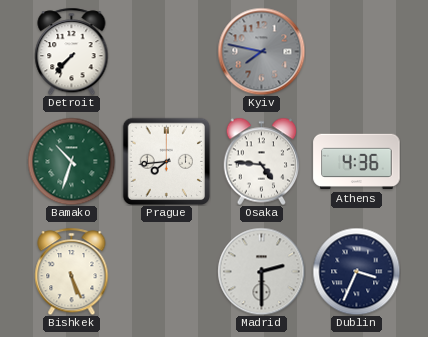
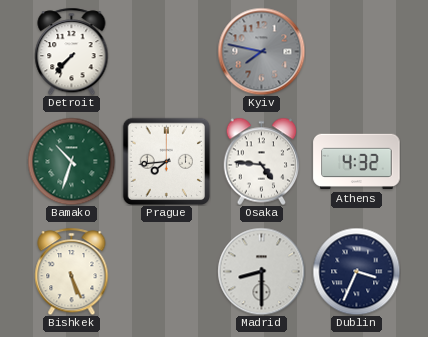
Athens: 4:36 -> 4:32
Madrid: 2:30 -> 8:30
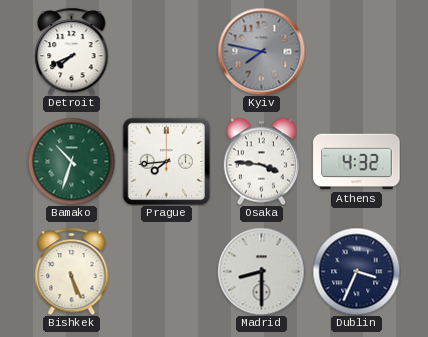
Detroit: 7:37 -> 7:41
Osaka: 4:46 -> 3:46
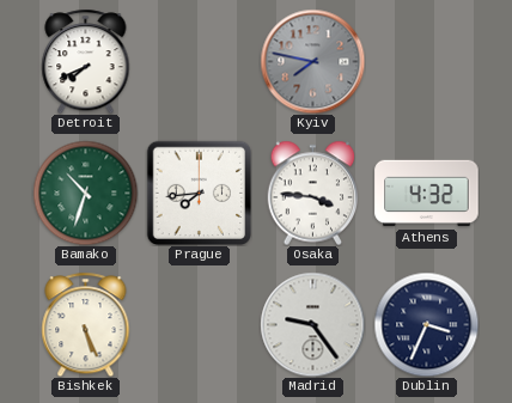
Madrid: 8:30 -> 9:24
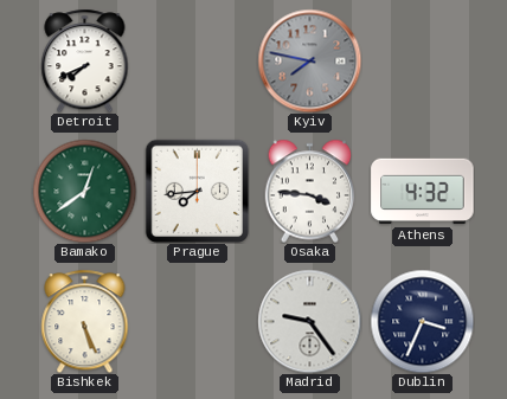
Bamako: 10:33 -> 12:39
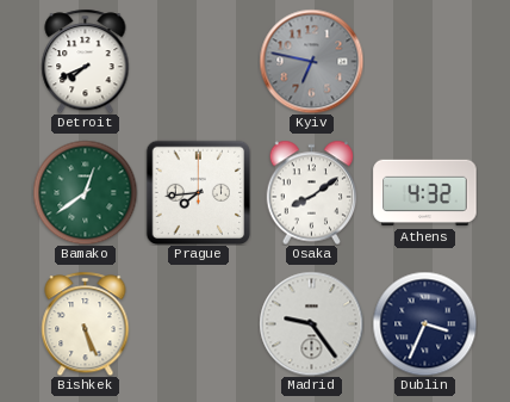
Kyiv: 7:47 -> 6:47
Osaka: 3:46 -> 8:09
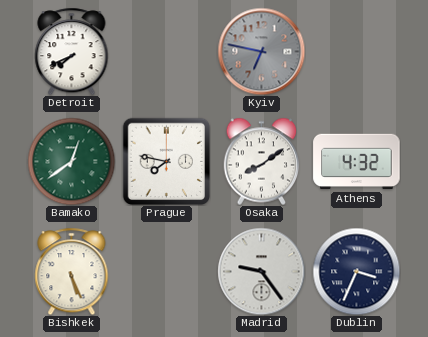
Prague: 7:44 -> 7:47
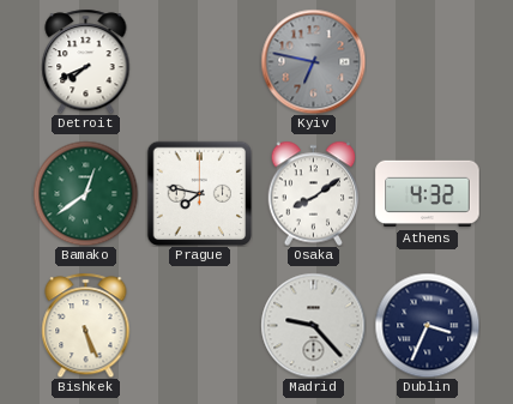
Madrid: 9:24 -> 9:23
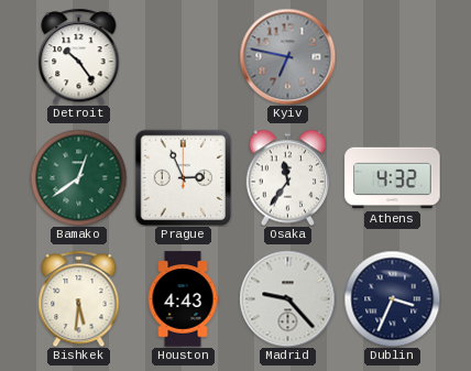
Detroit: 7:41 -> 10:24
Prague: 7:47 -> 2:56
Osaka: 8:09 -> 11:36
Bishkek: 5:26 -> 5:31
Houston: none -> 4:43
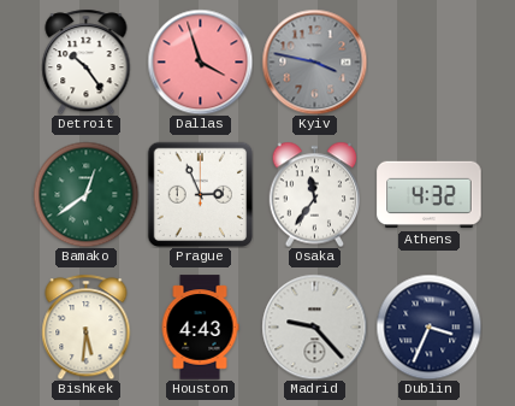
Dallas: none -> 3:57
Kyiv: 6:47 -> 3:47
